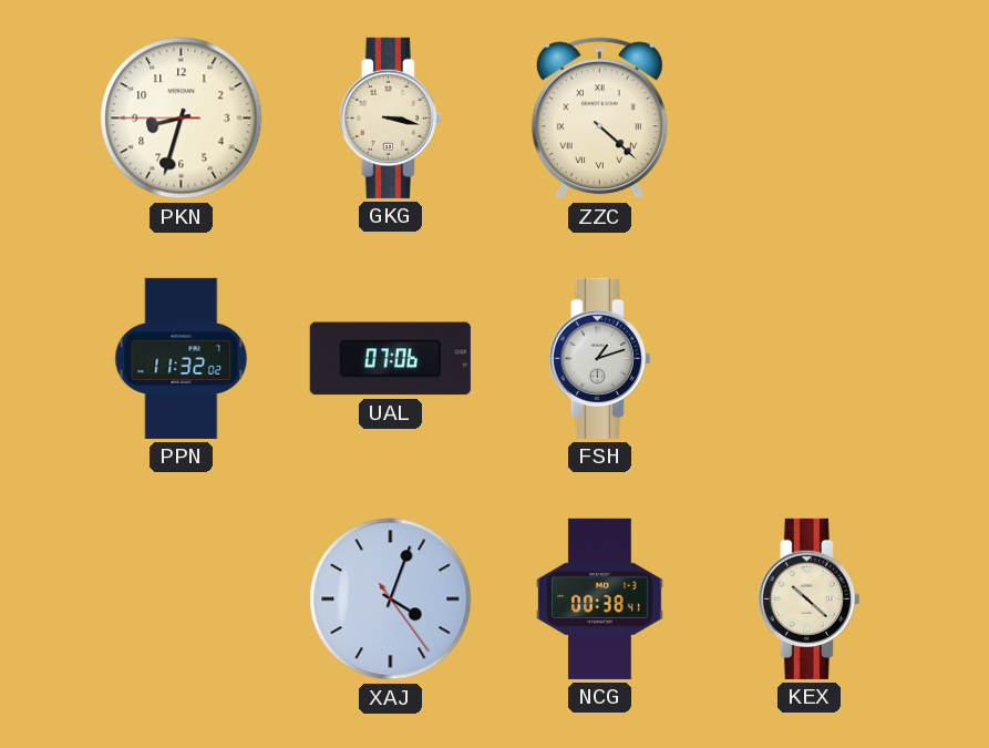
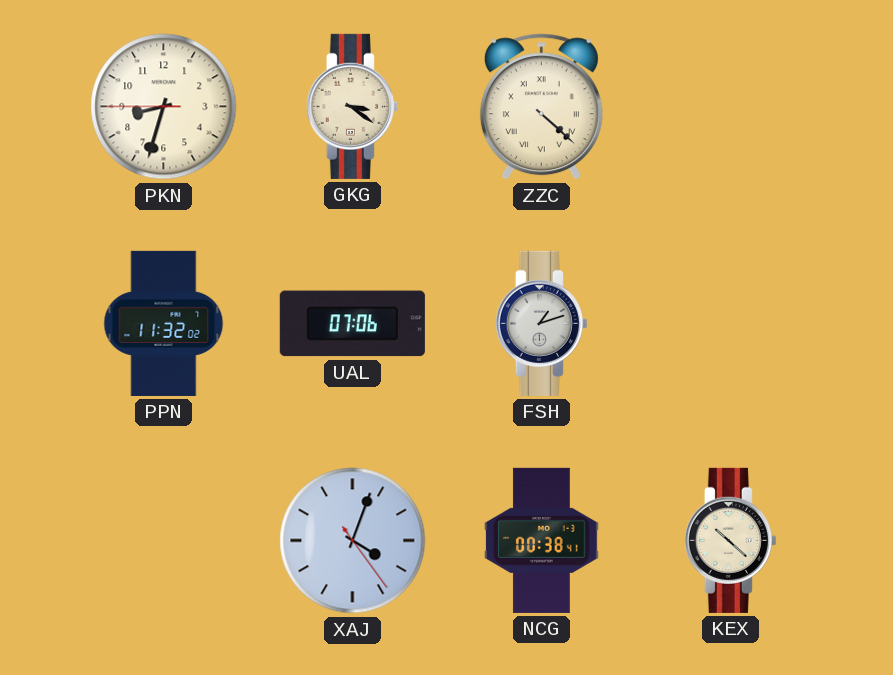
GKG: 3:17 -> 3:21
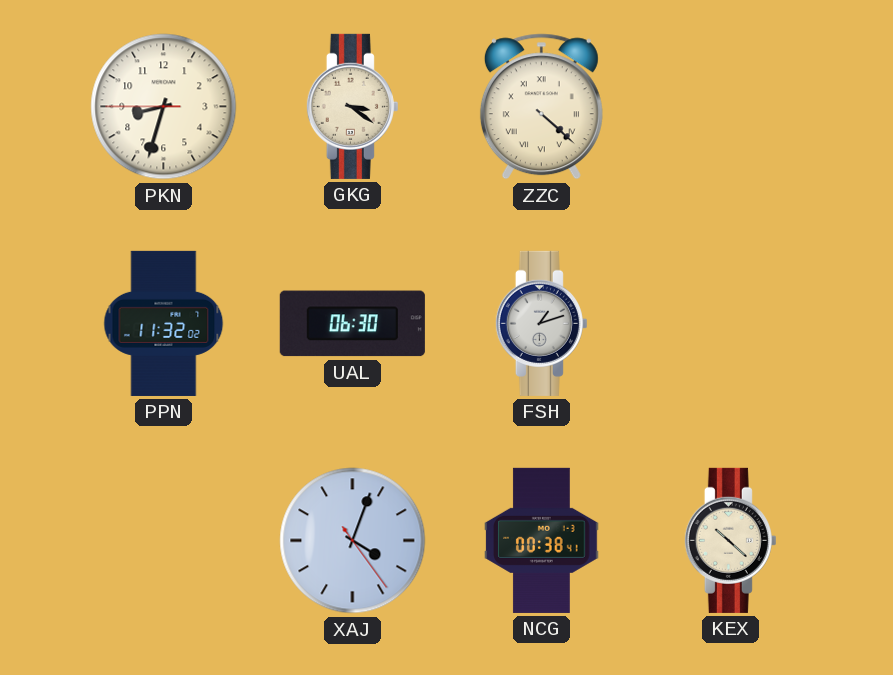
UAL: 07:06 -> 06:30
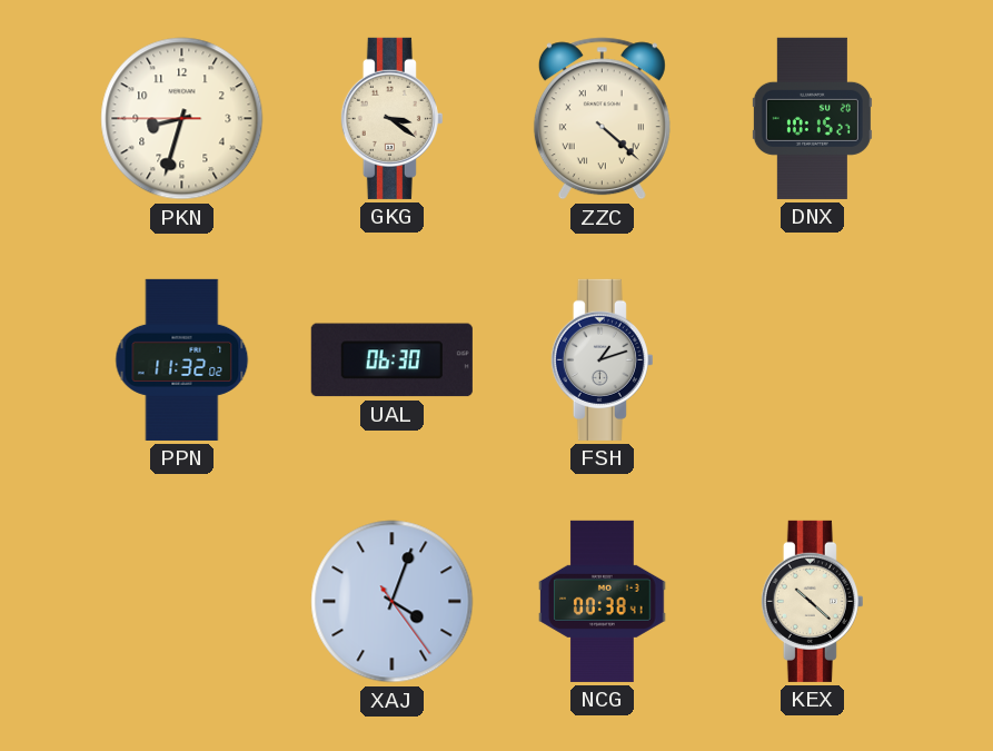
DNX: none -> 10:15
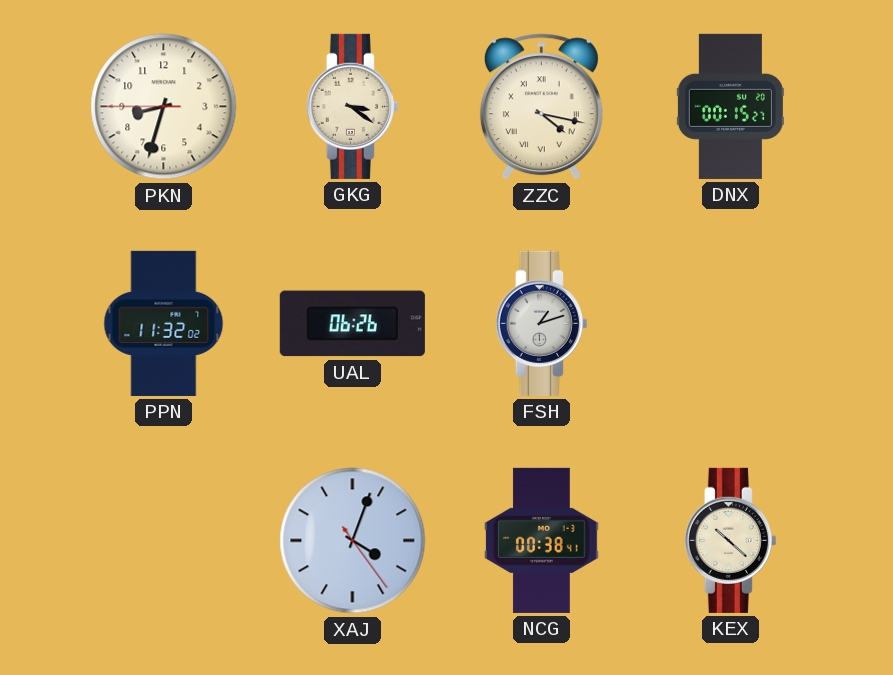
ZZC: 4:22 -> 4:17
DNX: 10:15 -> 00:15
UAL: 06:30 -> 06:26
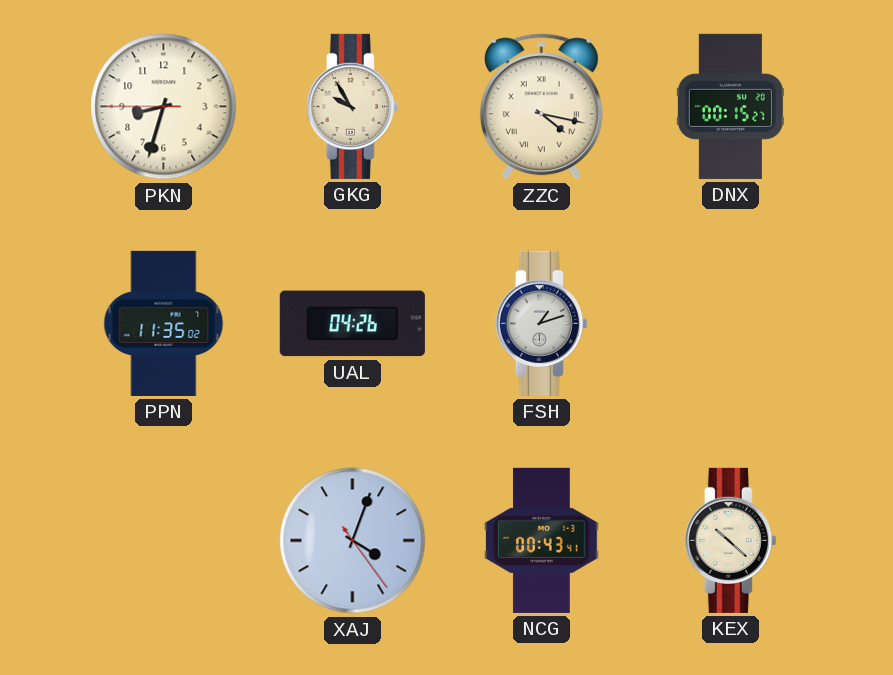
GKG: 3:21 -> 9:55
PPN: 11:32 -> 11:35
UAL: 06:26 -> 04:26
NCG: 00:38 -> 00:43
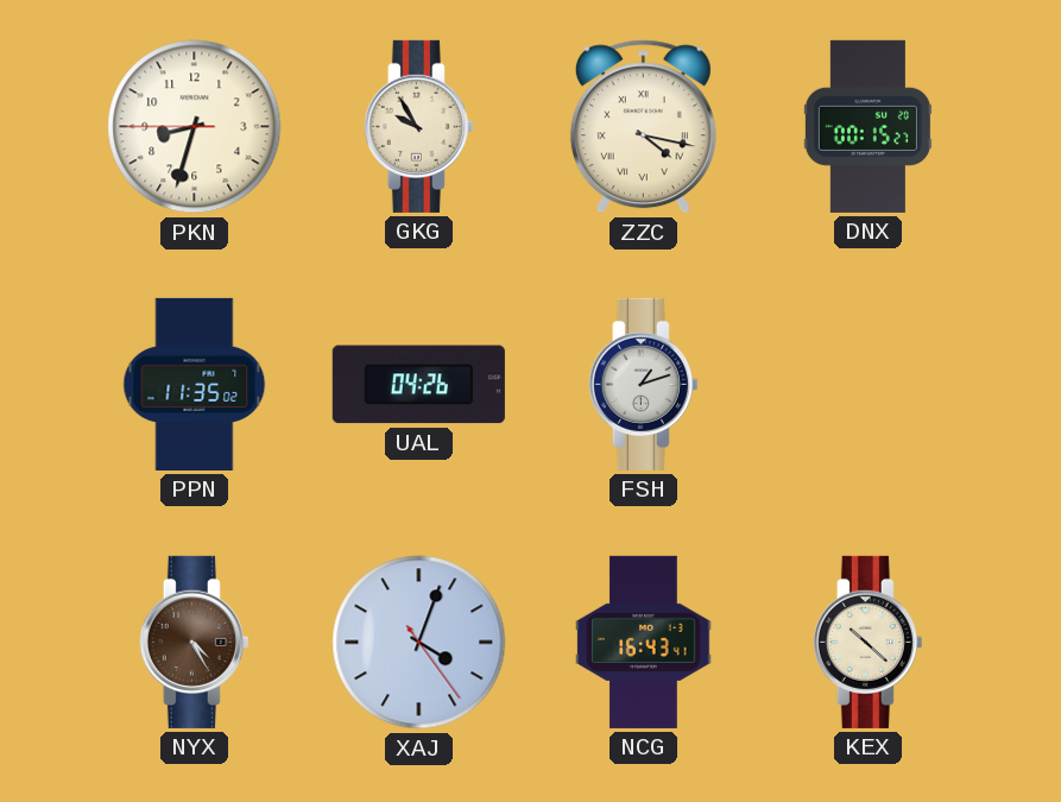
NYX: none -> 4:25
NCG: 00:43 -> 16:43
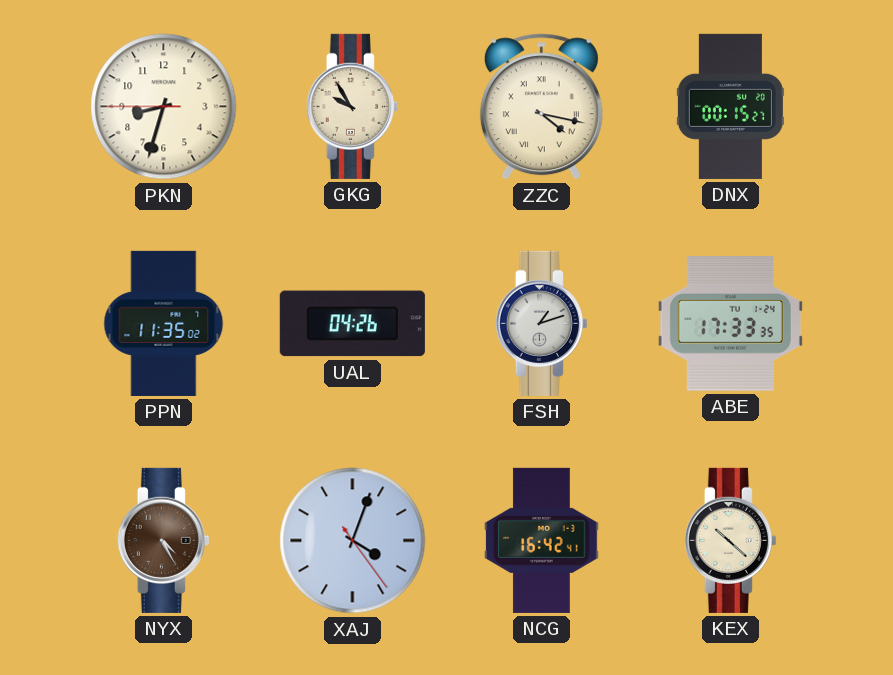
ABE: none -> 17:33
NCG: 16:43 -> 16:42
